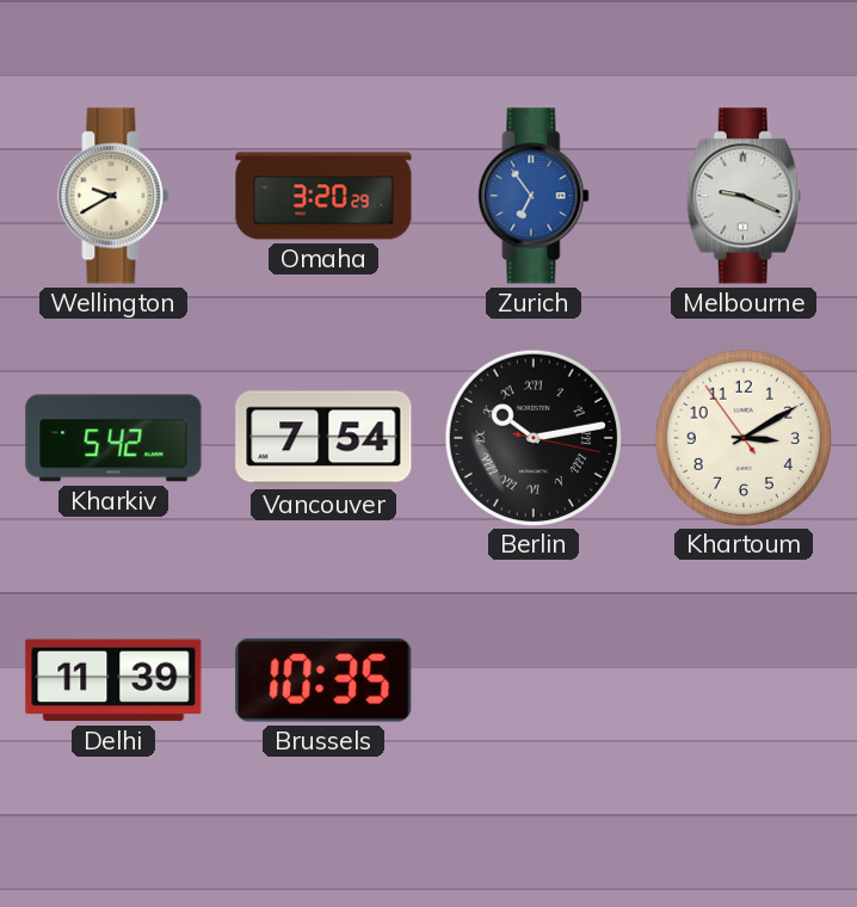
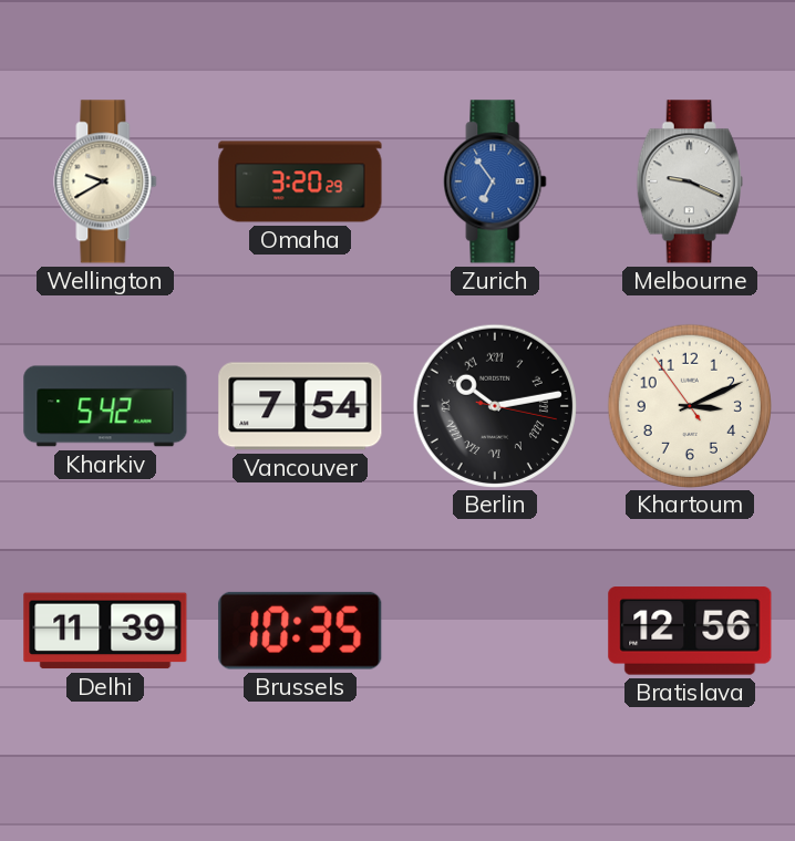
Khartoum: 3:09 -> 3:10
Bratislava: none -> 12:56
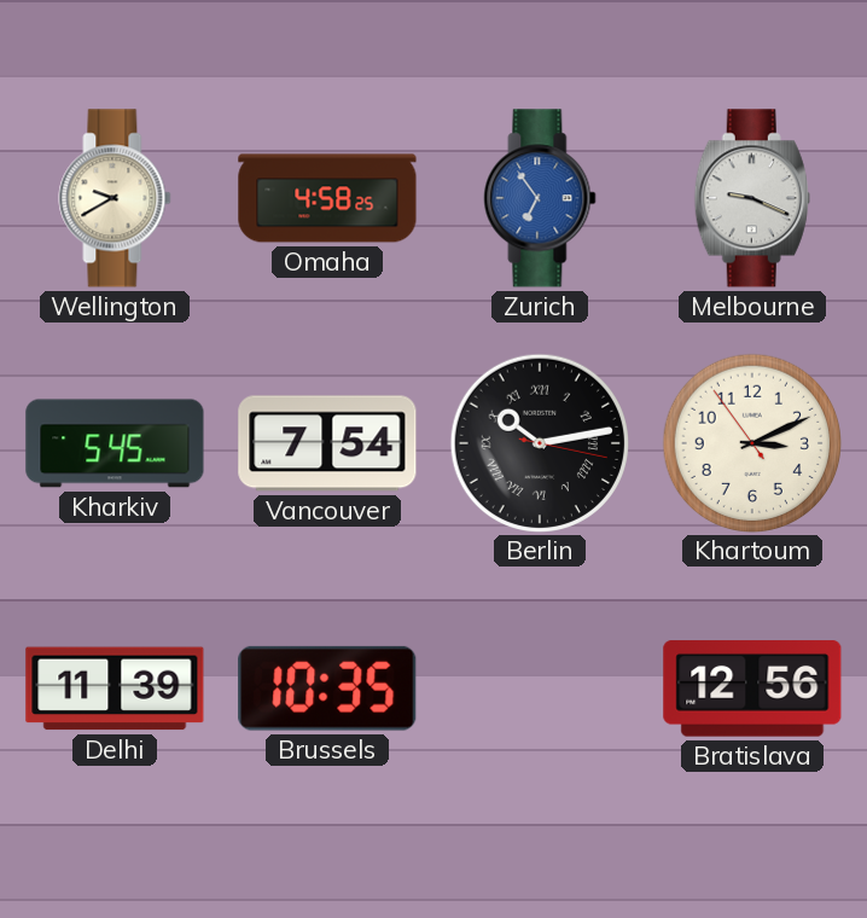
Omaha: 3:20 -> 4:58
Kharkiv: 5:42 -> 5:45
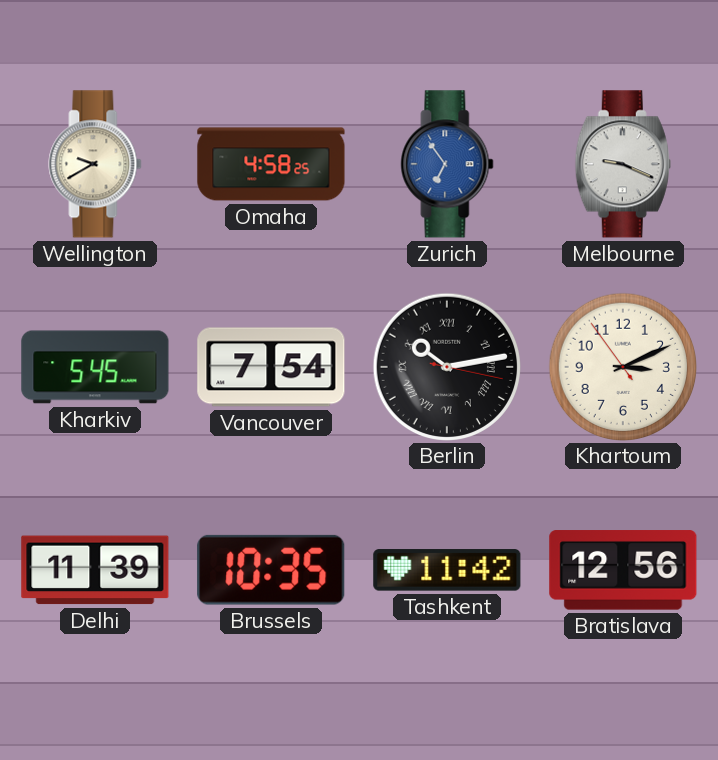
Tashkent: none -> 11:42
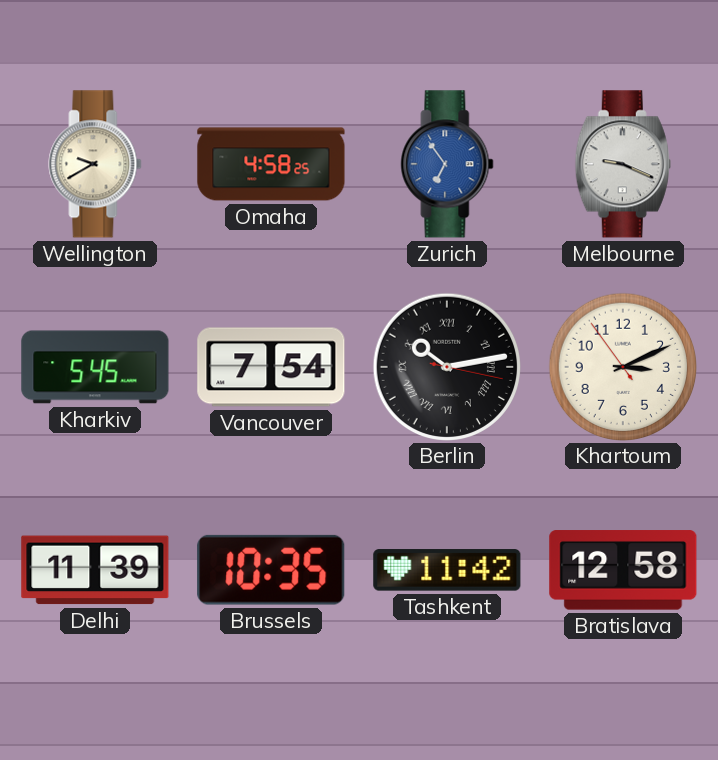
Bratislava: 12:56 -> 12:58
